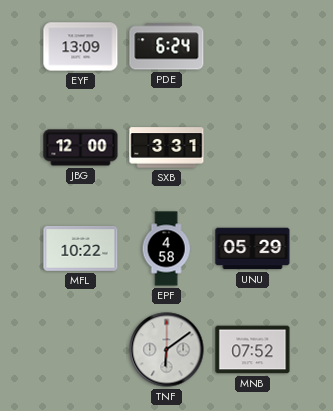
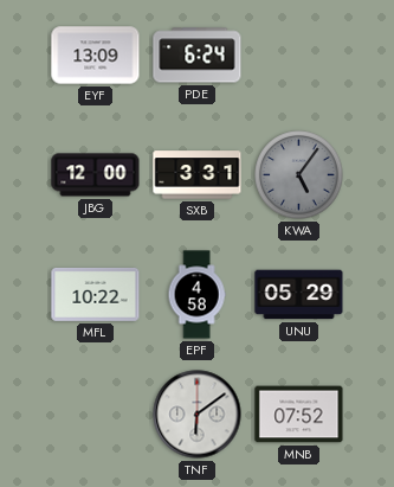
KWA: none -> 5:06
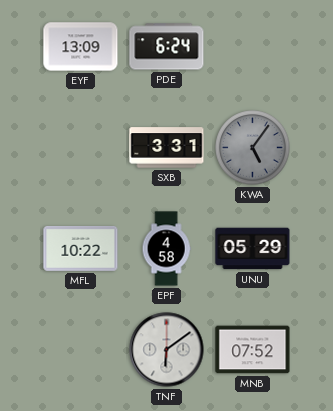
JBG: 12:00 -> none
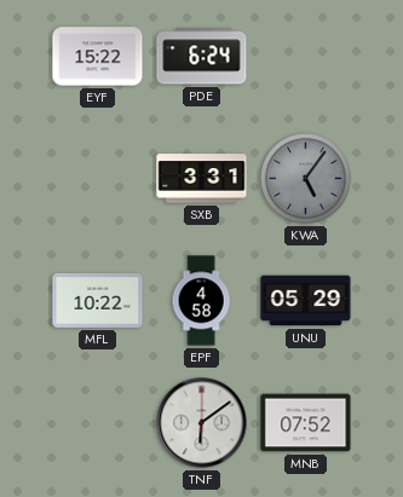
EYF: 13:09 -> 15:22
